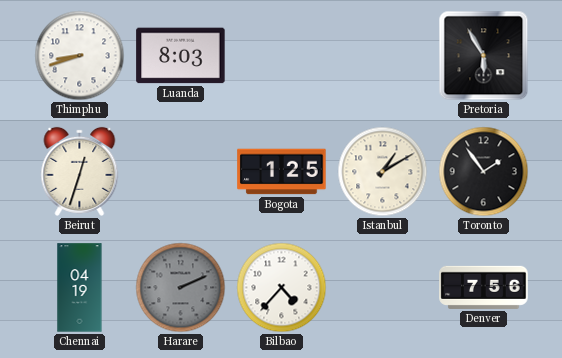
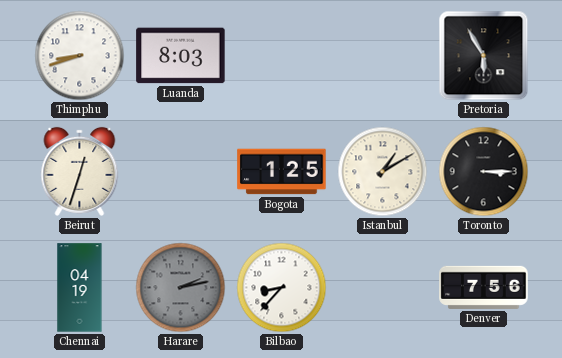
Toronto: 1:54 -> 3:15
Harare: 2:11 -> 2:13
Bilbao: 4:37 -> 8:37
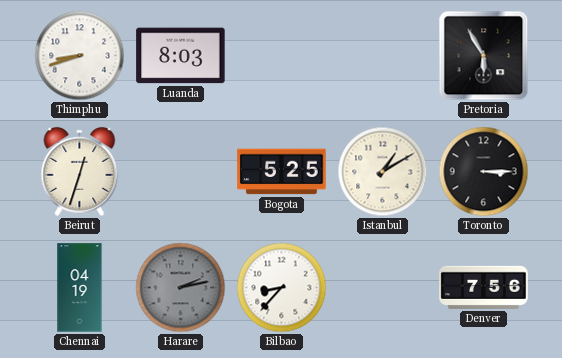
Bogota: 1:25 -> 5:25
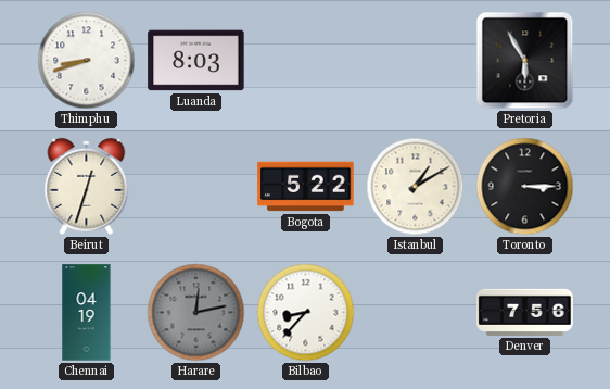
Bogota: 5:25 -> 5:22
Harare: 2:13 -> 12:13
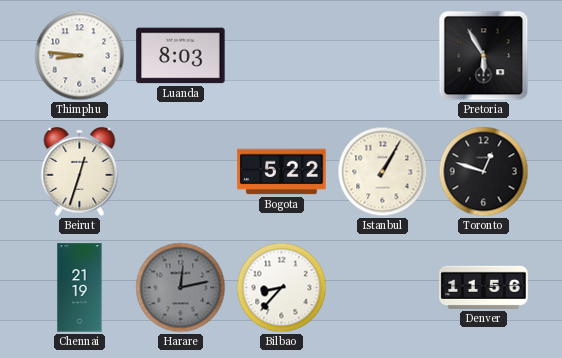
Thimphu: 8:42 -> 8:46
Istanbul: 1:10 -> 1:05
Toronto: 3:15 -> 12:48
Chennai: 04:19 -> 21:19
Denver: 7:56 -> 11:56
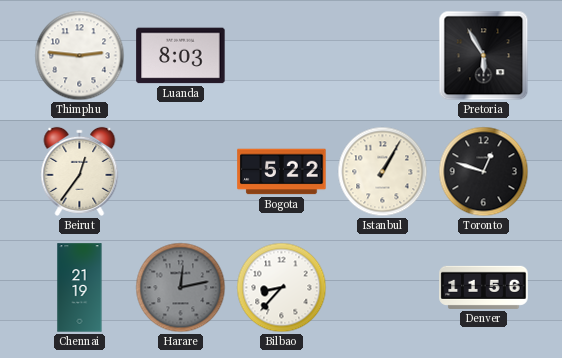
Thimphu: 8:46 -> 2:46
Beirut: 12:33 -> 12:36
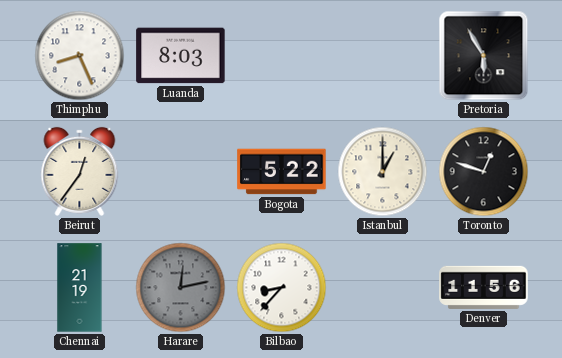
Thimphu: 2:46 -> 8:26
Istanbul: 1:05 -> 1:00
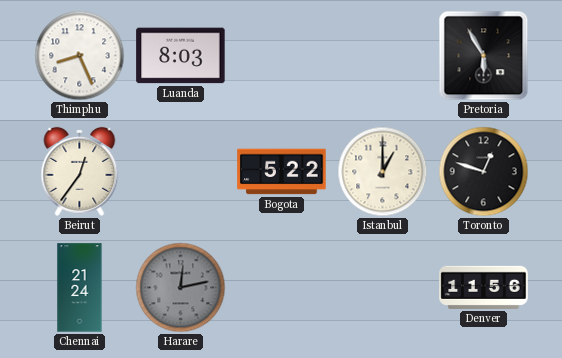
Chennai: 21:19 -> 21:24
Bilbao: 8:37 -> none
